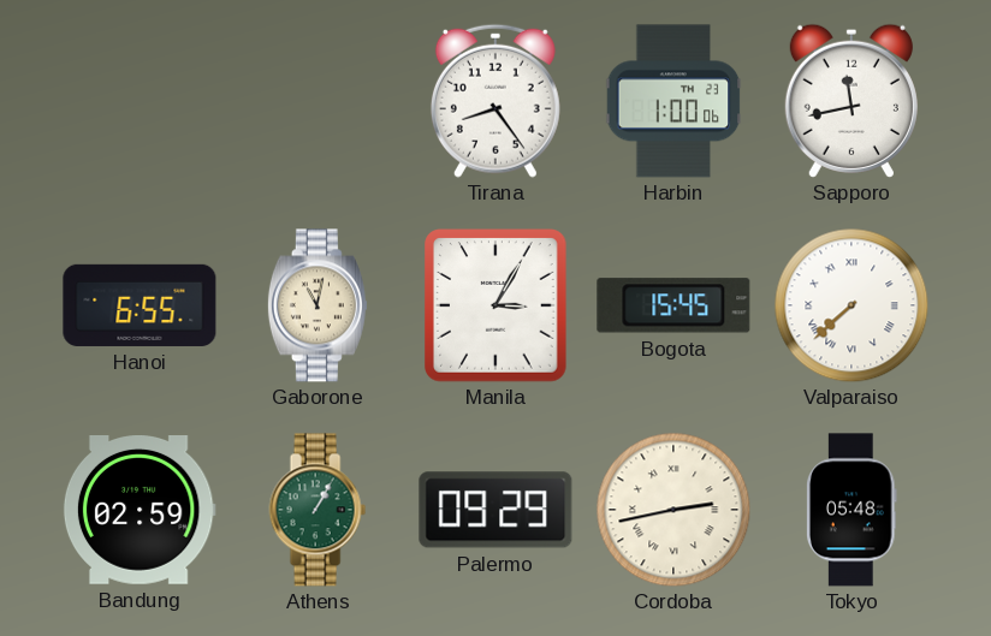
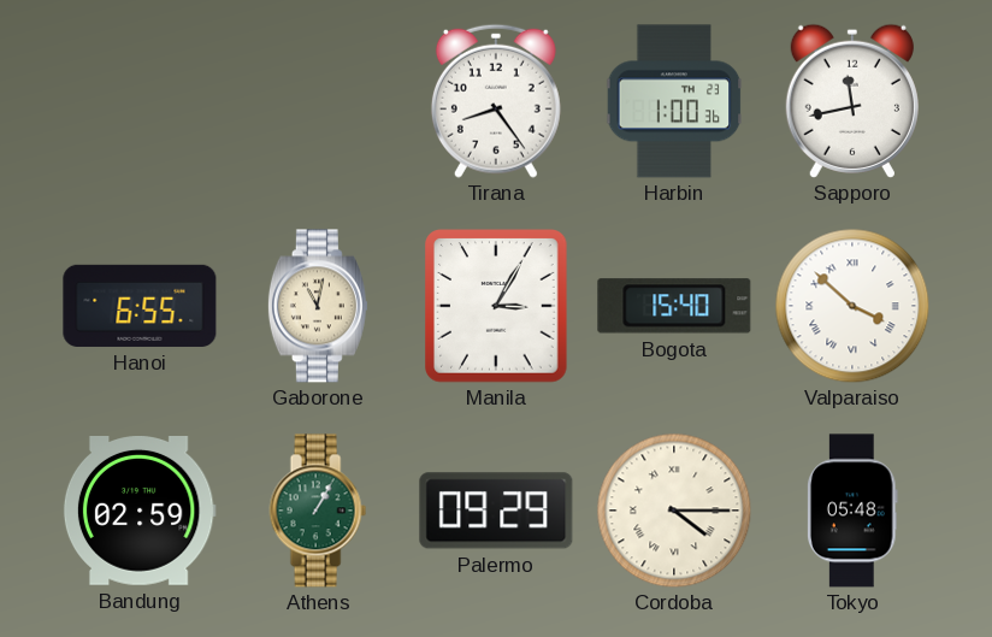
Harbin: 1:00:06 -> 1:00:36
Bogota: 15:45 -> 15:40
Valparaiso: 7:38 -> 3:52
Cordoba: 2:43 -> 4:15
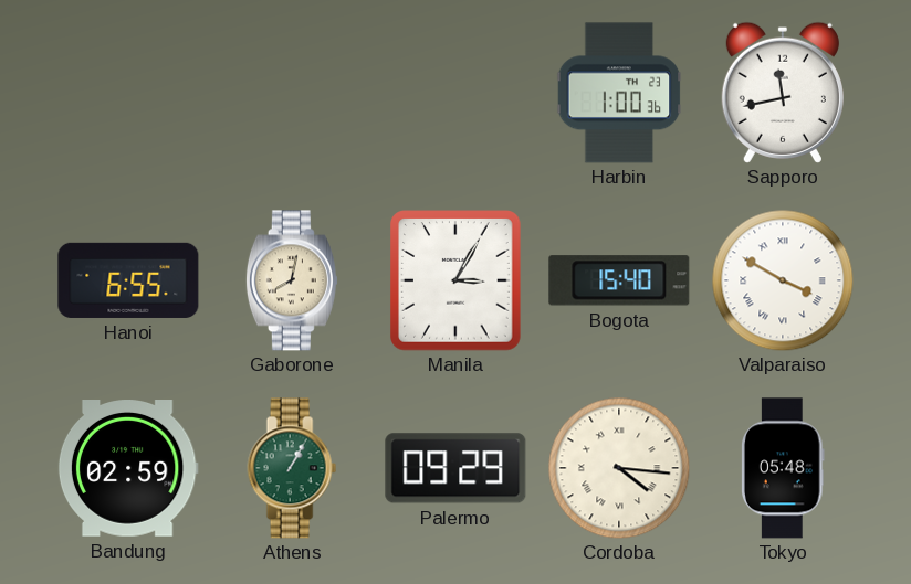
Tirana: 8:24 -> none
Gaborone: 11:02 -> 8:02
Valparaiso: 3:52 -> 3:50
Cordoba: 4:15 -> 4:16
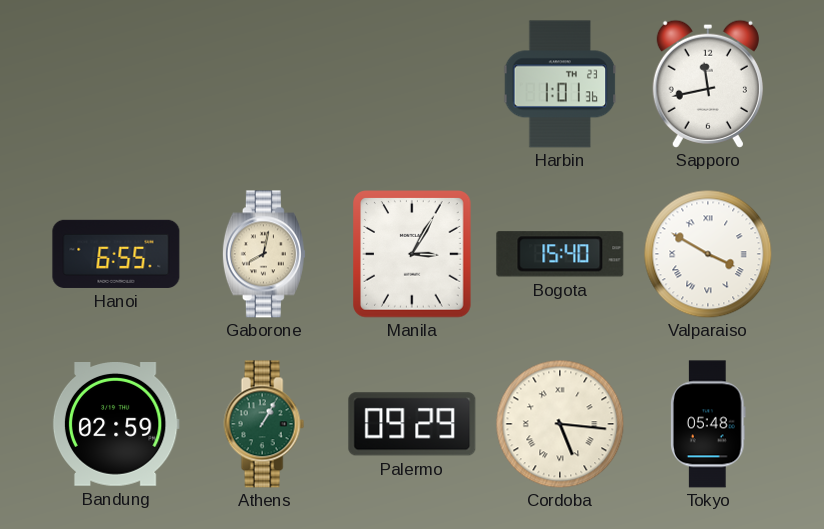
Harbin: 1:00 -> 1:01
Cordoba: 4:16 -> 5:16
